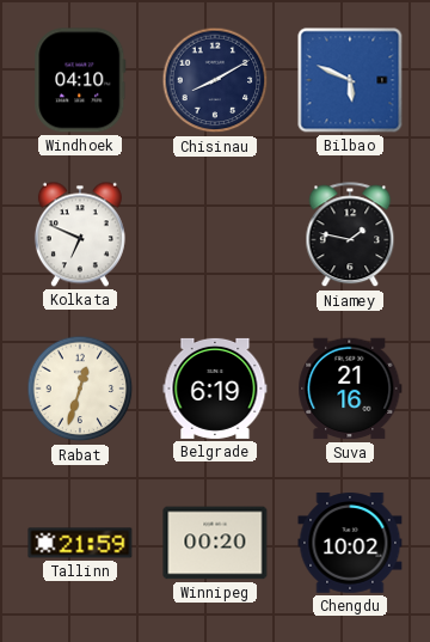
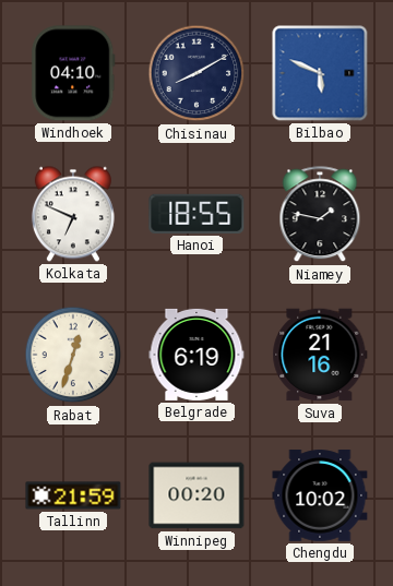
Hanoi: none -> 18:55
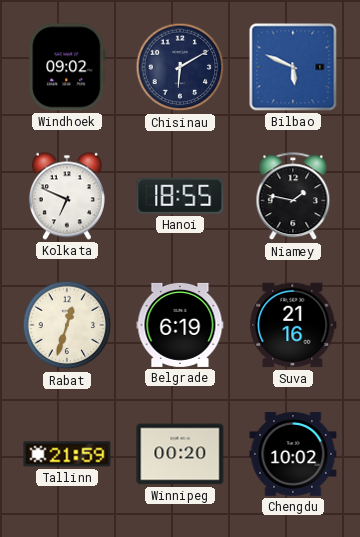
Windhoek: 04:10 -> 09:02
Chisinau: 8:10 -> 6:10
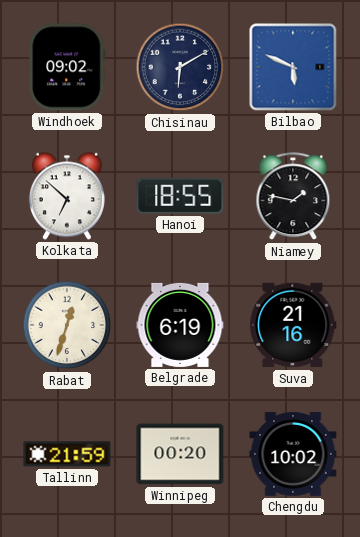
Kolkata: 6:49 -> 6:52
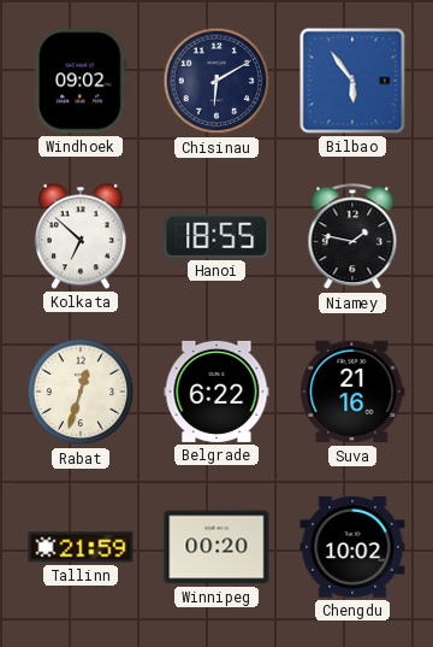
Bilbao: 5:49 -> 5:54
Belgrade: 6:19 -> 6:22
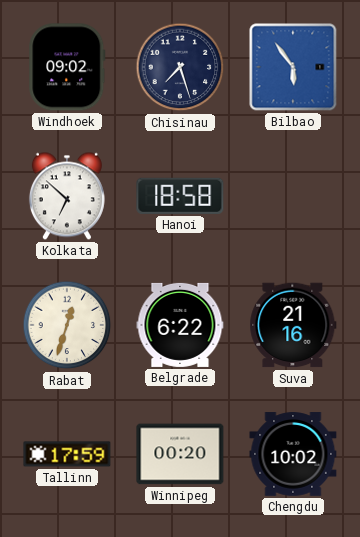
Chisinau: 6:10 -> 7:27
Hanoi: 18:55 -> 18:58
Niamey: 1:47 -> none
Tallinn: 21:59 -> 17:59
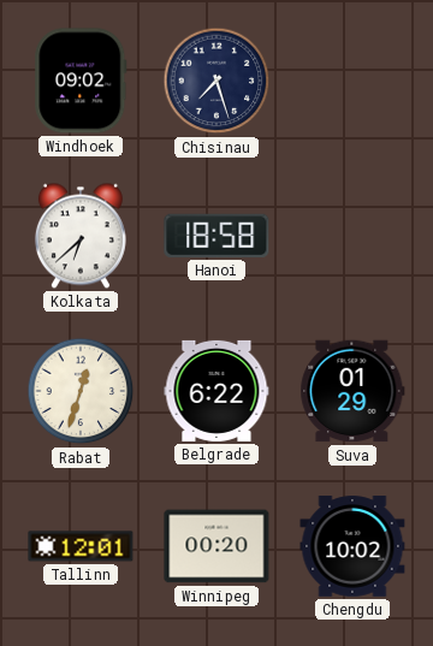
Bilbao: 5:54 -> none
Kolkata: 6:52 -> 6:38
Suva: 21:16 -> 01:29
Tallinn: 17:59 -> 12:01
